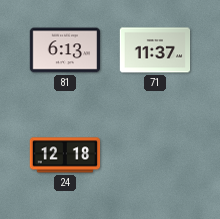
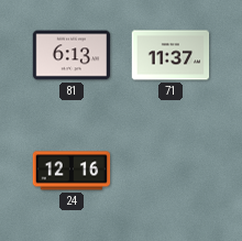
24: 12:18 -> 12:16
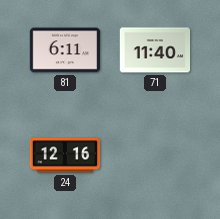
81: 6:13 -> 6:11
71: 11:37 -> 11:40
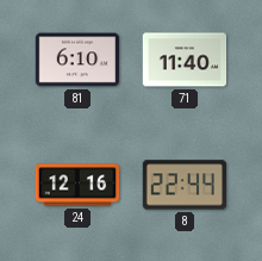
81: 6:11 -> 6:10
8: none -> 22:44
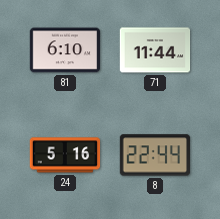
71: 11:40 -> 11:44
24: 12:16 -> 5:16
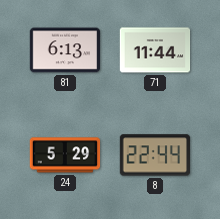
81: 6:10 -> 6:13
24: 5:16 -> 5:29
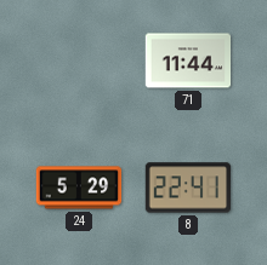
81: 6:13 -> none
8: 22:44 -> 22:41
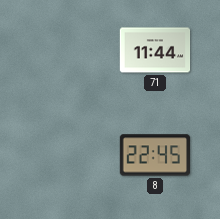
24: 5:29 -> none
8: 22:41 -> 22:45
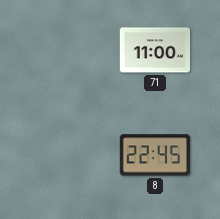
71: 11:44 -> 11:00
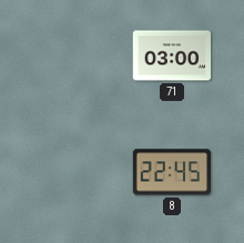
71: 11:00 -> 03:00
